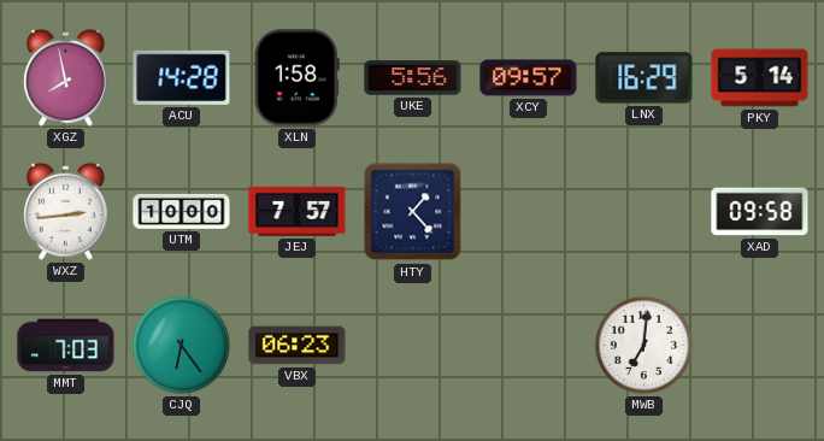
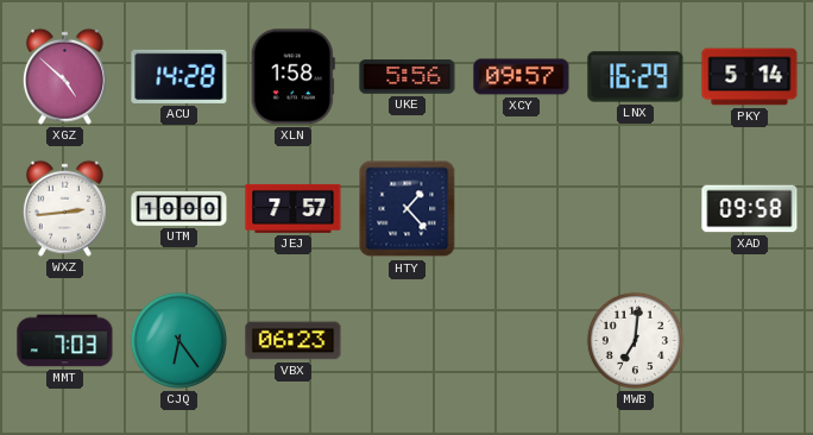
XGZ: 7:58 -> 4:52
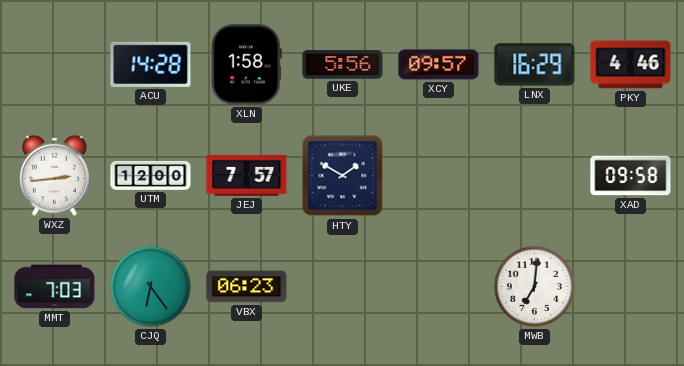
XGZ: 4:52 -> none
PKY: 5:14 -> 4:46
UTM: 10:00 -> 12:00
HTY: 1:23 -> 1:50
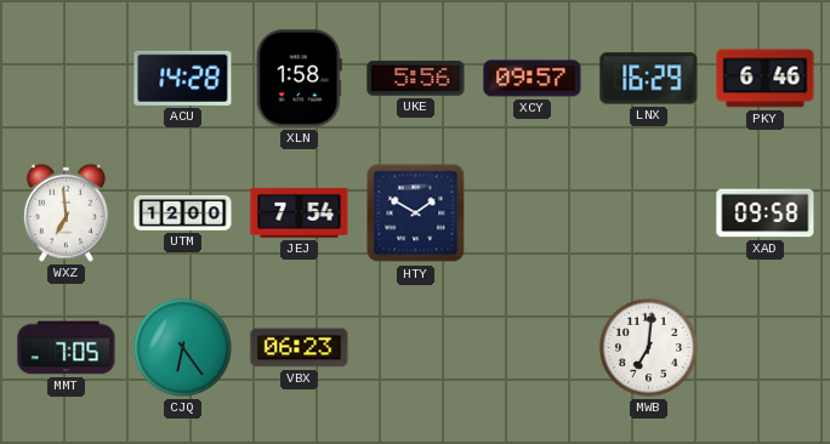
PKY: 4:46 -> 6:46
WXZ: 2:44 -> 6:59
JEJ: 7:57 -> 7:54
MMT: 7:03 -> 7:05
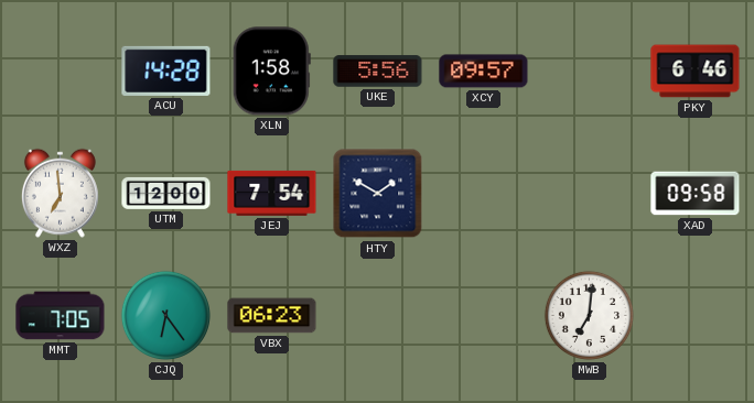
LNX: 16:29 -> none
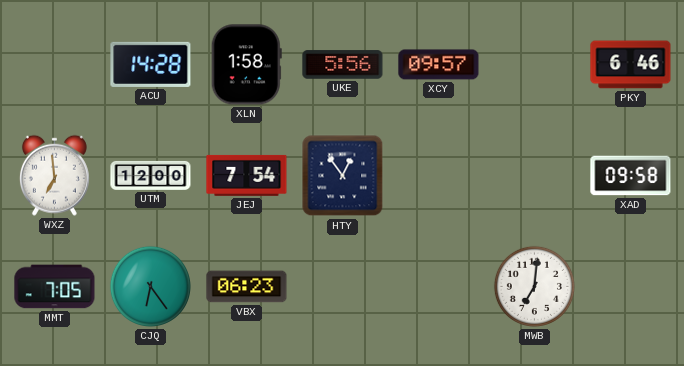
HTY: 1:50 -> 12:54
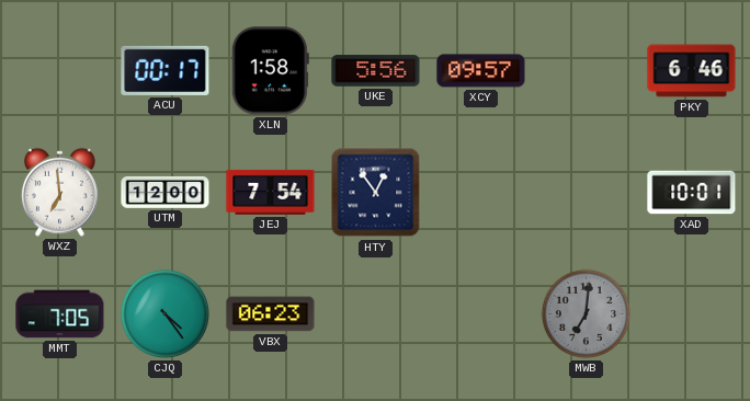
ACU: 14:28 -> 00:17
XAD: 09:58 -> 10:01
CJQ: 6:24 -> 4:24
MWB dial: white -> grey
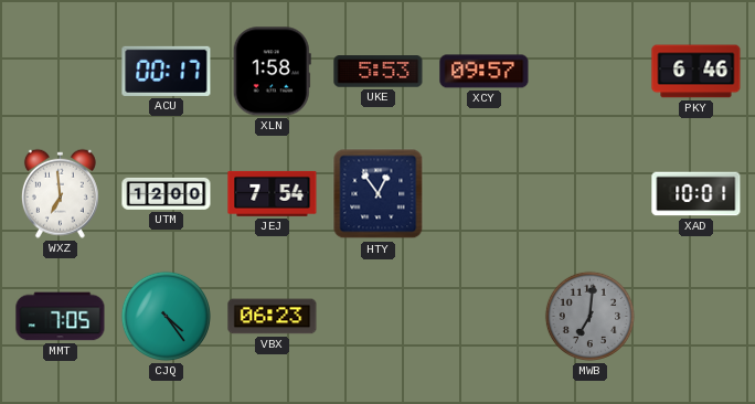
UKE: 5:56 -> 5:53
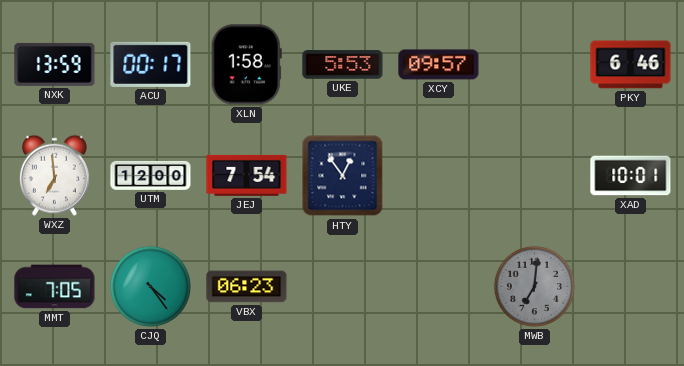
NXK: none -> 13:59
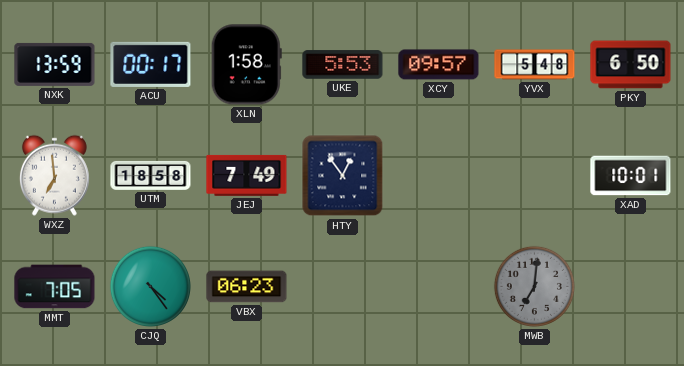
YVX: none -> 5:48
PKY: 6:46 -> 6:50
UTM: 12:00 -> 18:58
JEJ: 7:54 -> 7:49
